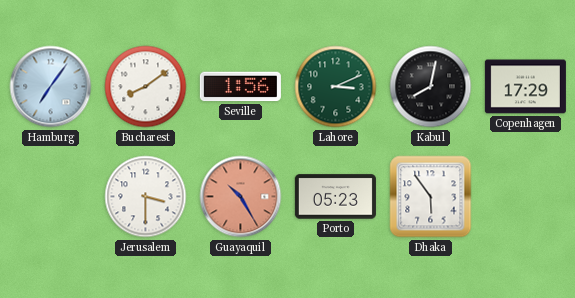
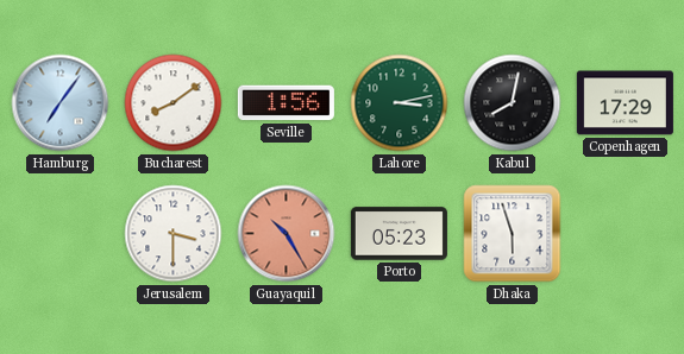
Lahore: 3:11 -> 3:13
Dhaka: 5:54 -> 5:57
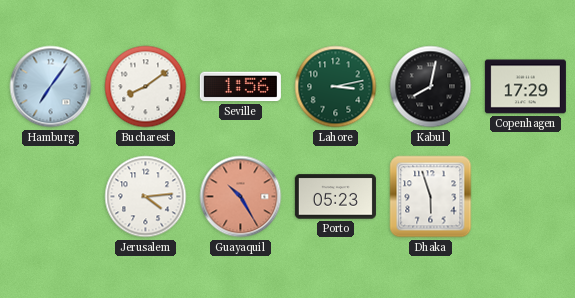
Jerusalem: 3:30 -> 4:14
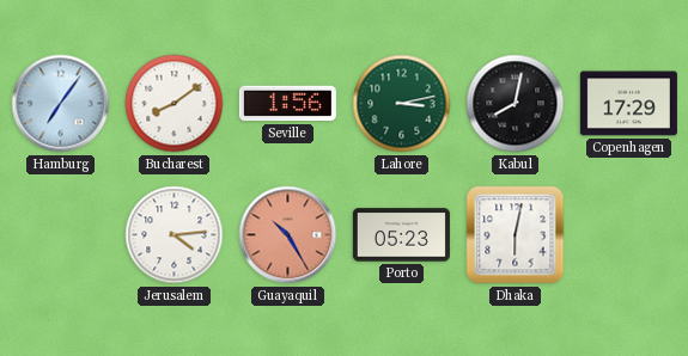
Dhaka: 5:57 -> 6:02
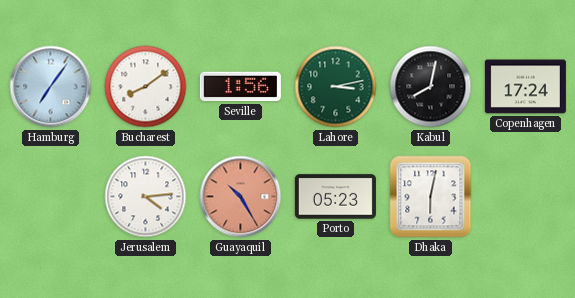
Copenhagen: 17:29 -> 17:24
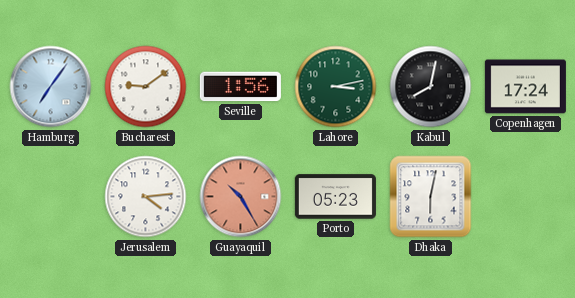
Bucharest: 8:09 -> 9:09
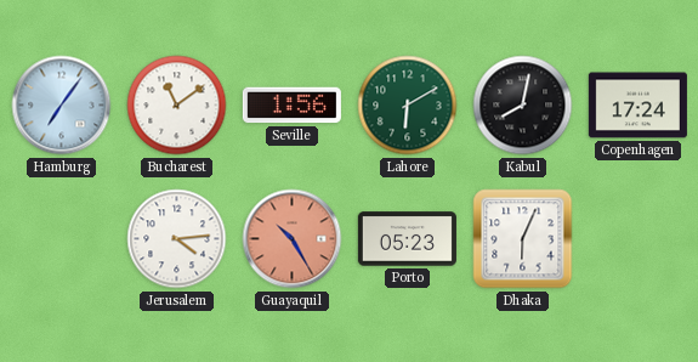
Bucharest: 9:09 -> 11:09
Lahore: 3:13 -> 6:10
Dhaka: 6:02 -> 6:04
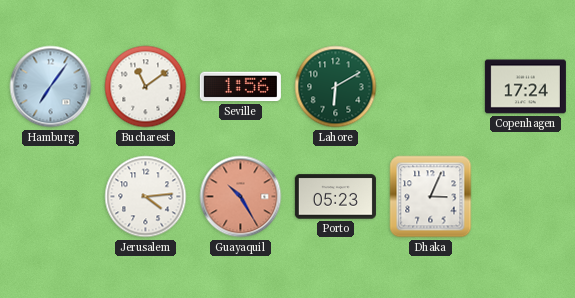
Kabul: 8:02 -> none
Dhaka: 6:04 -> 3:04
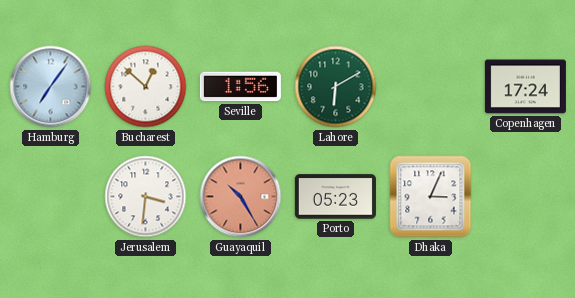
Bucharest: 11:09 -> 12:52
Jerusalem: 4:14 -> 3:31
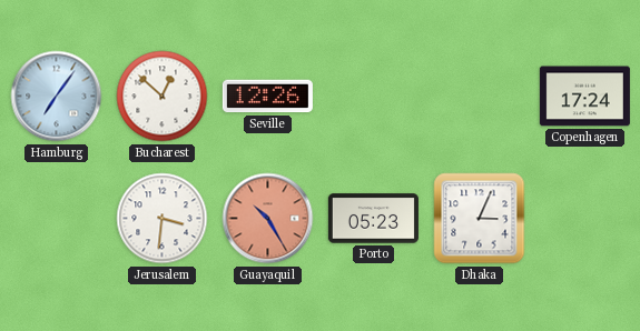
Seville: 1:56 -> 12:26
Lahore: 6:10 -> none
